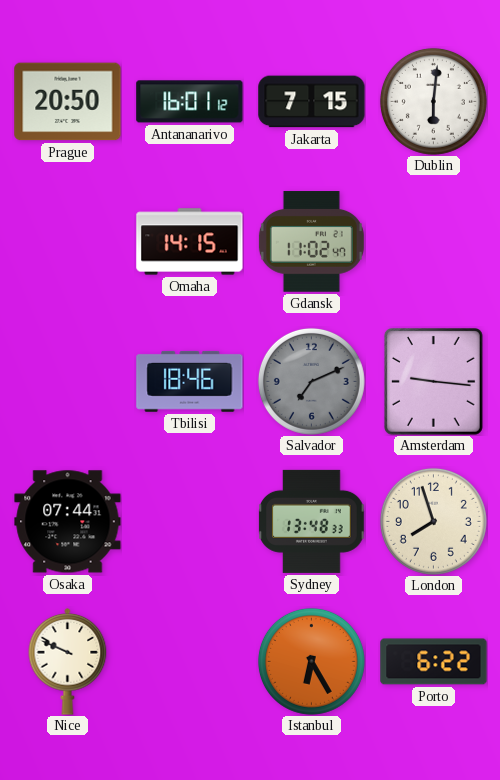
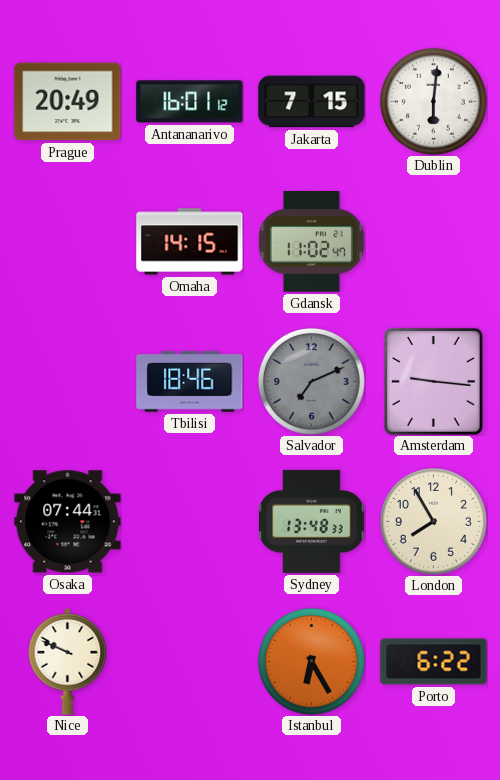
Prague: 20:50 -> 20:49
London: 7:57 -> 7:55
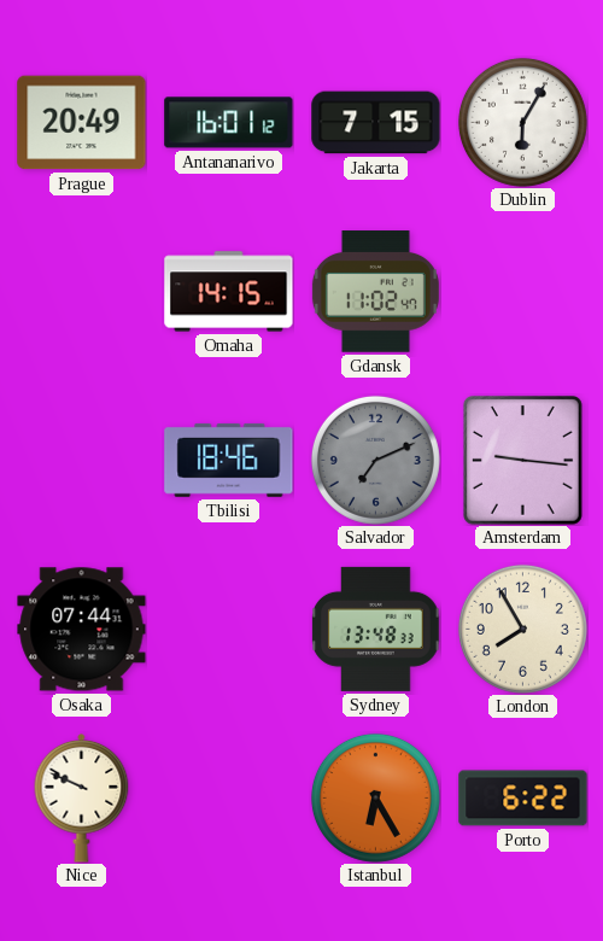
Dublin: 6:01 -> 6:05
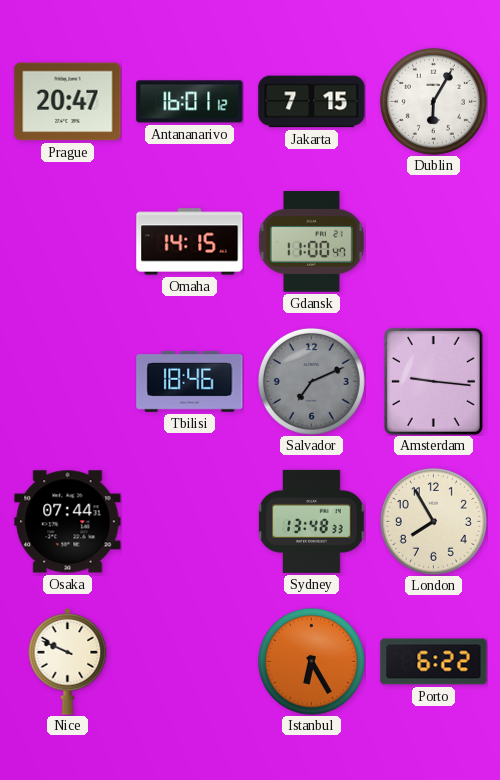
Prague: 20:49 -> 20:47
Gdansk: 11:02 -> 11:00
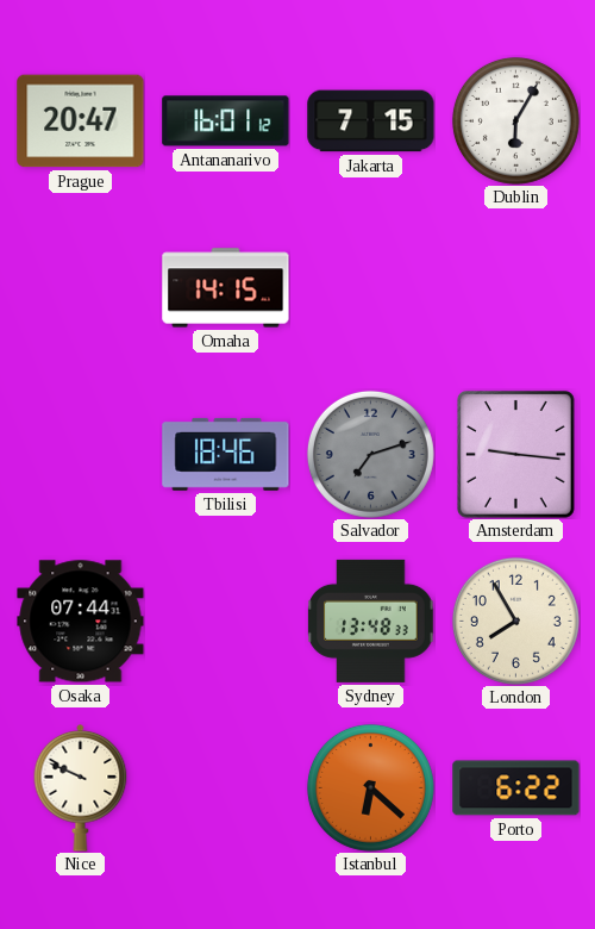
Gdansk: 11:00 -> none
Salvador: 7:11 -> 7:12
Istanbul: 6:25 -> 6:22
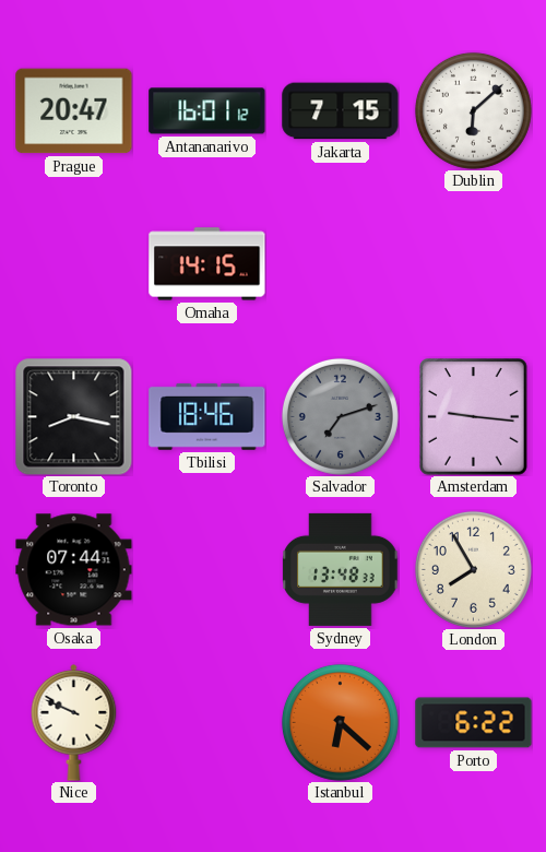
Dublin: 6:05 -> 6:08
Toronto: none -> 8:17
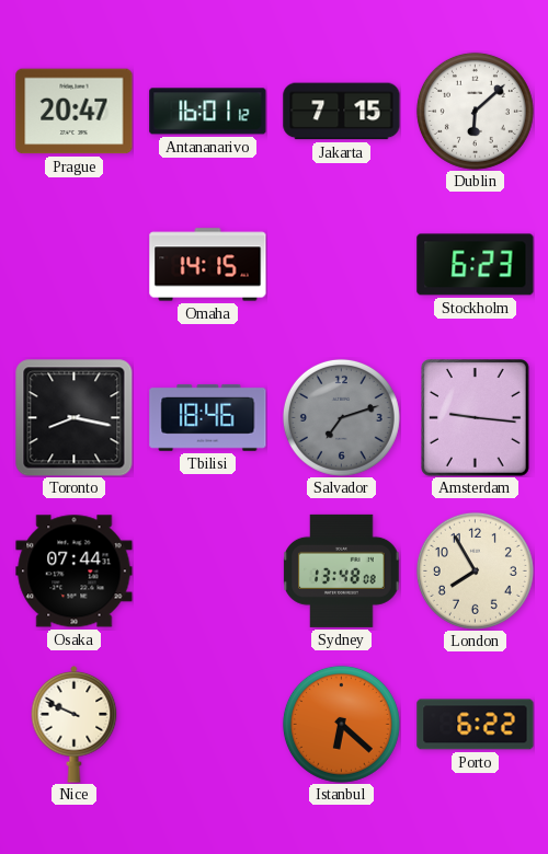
Stockholm: none -> 6:23
Sydney: 13:48:33 -> 13:48:08
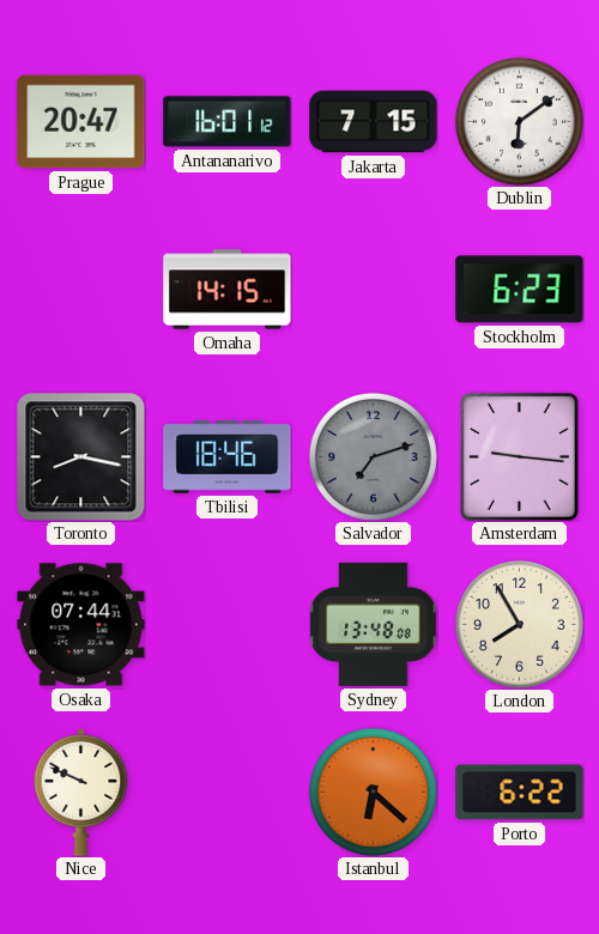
Dublin: 6:08 -> 6:09
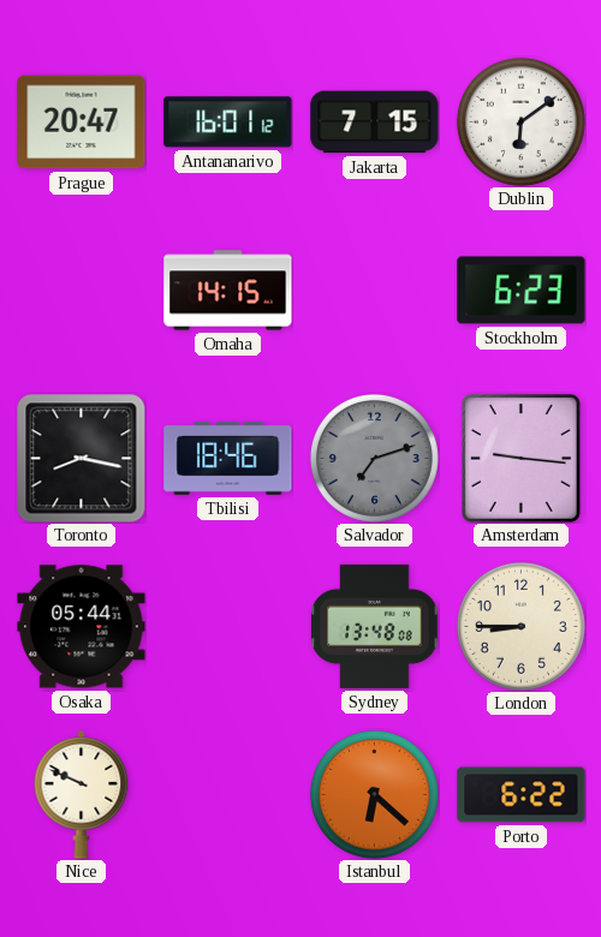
Osaka: 07:44 -> 05:44
London: 7:55 -> 8:45
